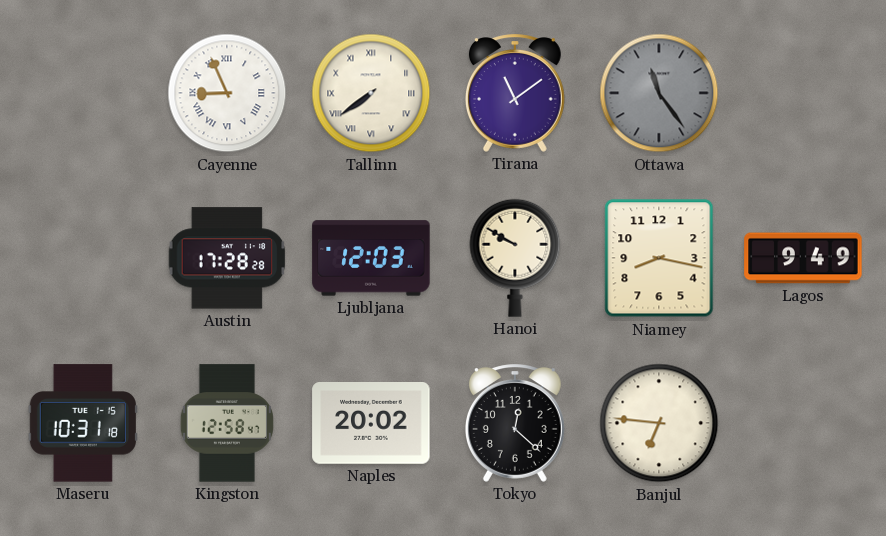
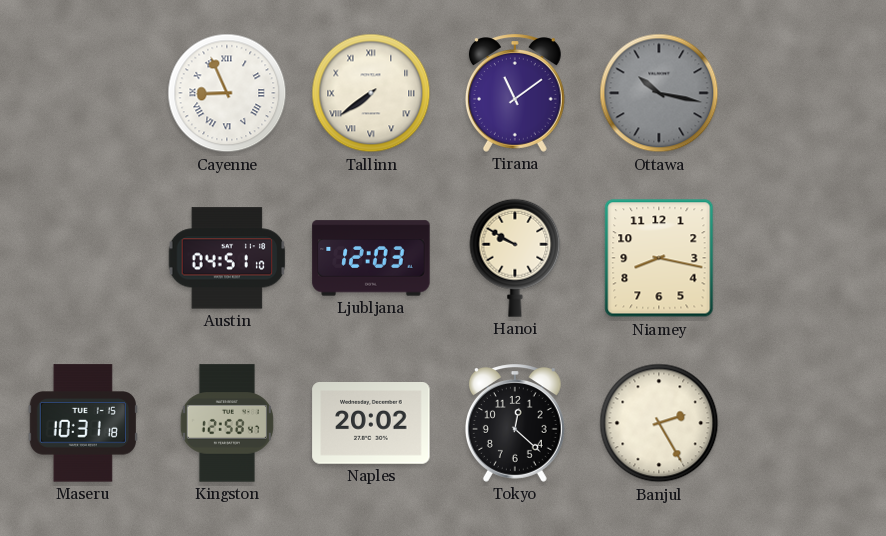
Ottawa: 11:24 -> 10:17
Austin: 17:28 -> 04:51
Lagos: 9:49 -> none
Banjul: 6:46 -> 2:25
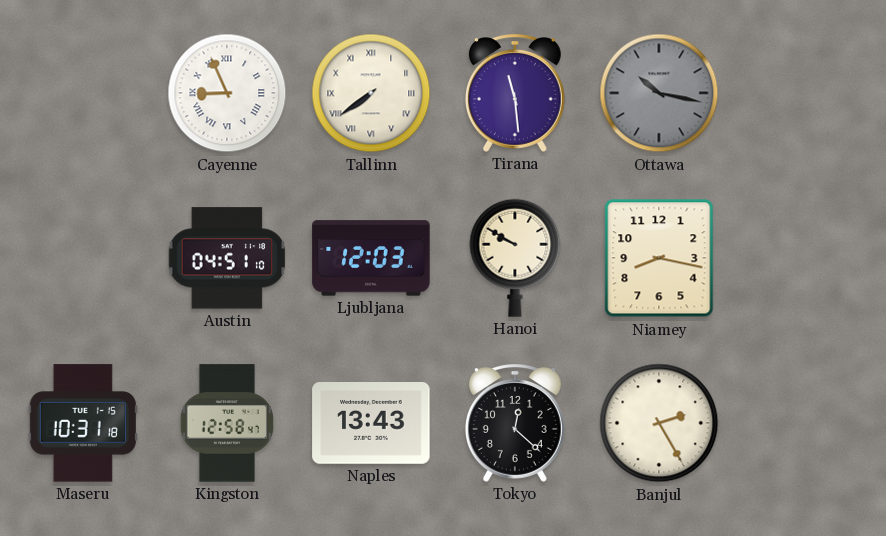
Tirana: 11:09 -> 11:29
Naples: 20:02 -> 13:43
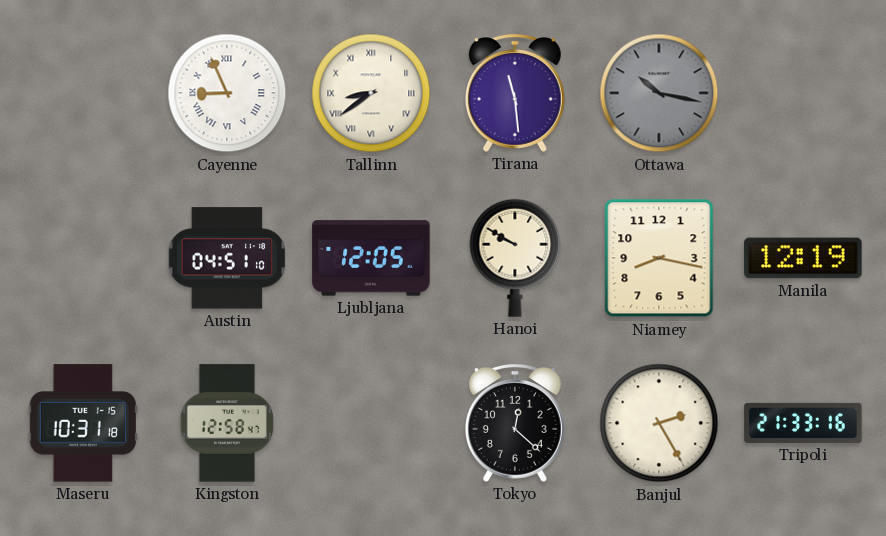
Tallinn: 7:39 -> 8:39
Ljubljana: 12:03 -> 12:05
Manila: none -> 12:19
Naples: 13:43 -> none
Tripoli: none -> 21:33
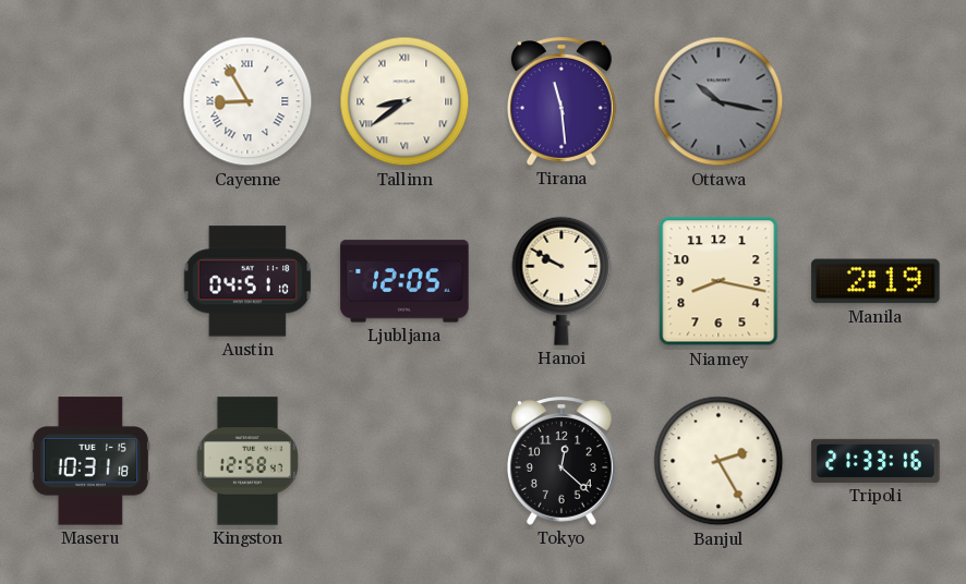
Cayenne: 8:56 -> 8:55
Manila: 12:19 -> 2:19
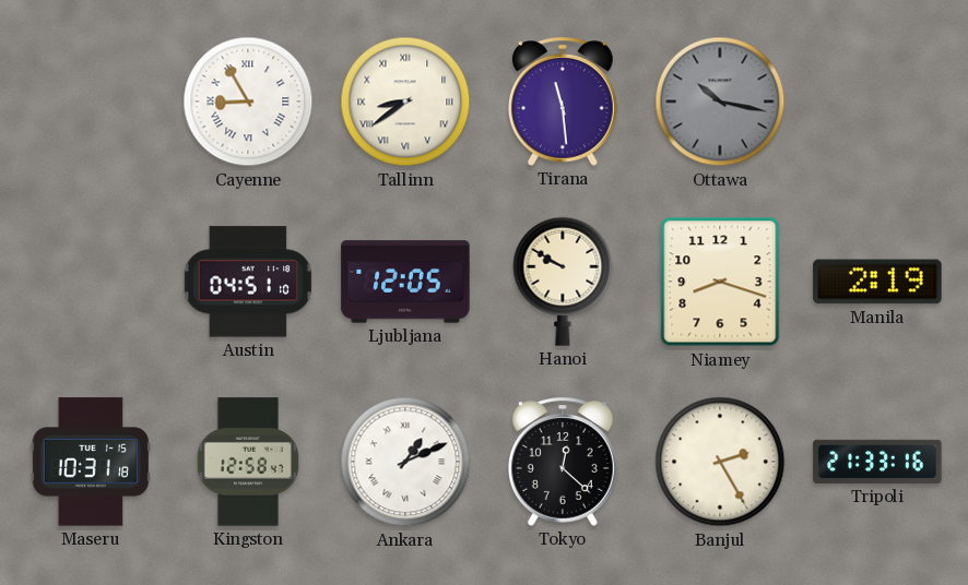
Niamey: 8:17 -> 8:18
Ankara: none -> 1:11
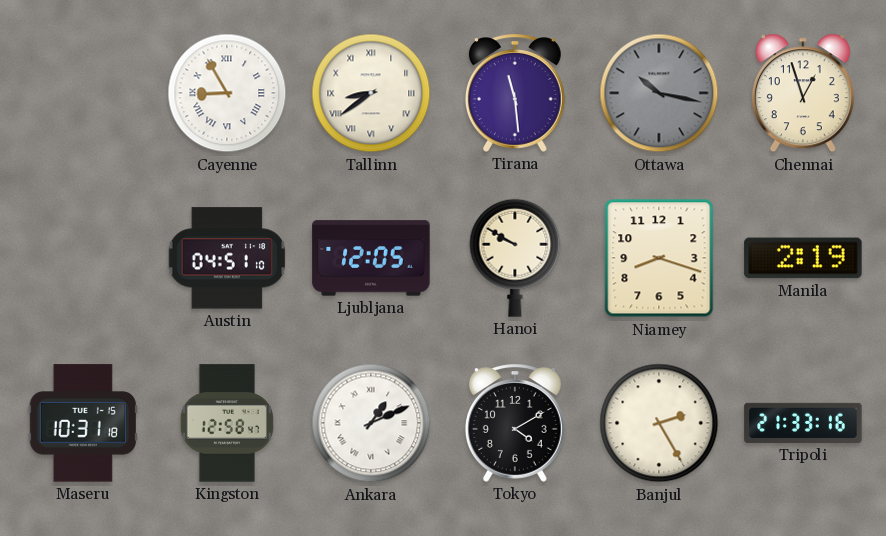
Chennai: none -> 12:57
Tokyo: 12:22 -> 4:10
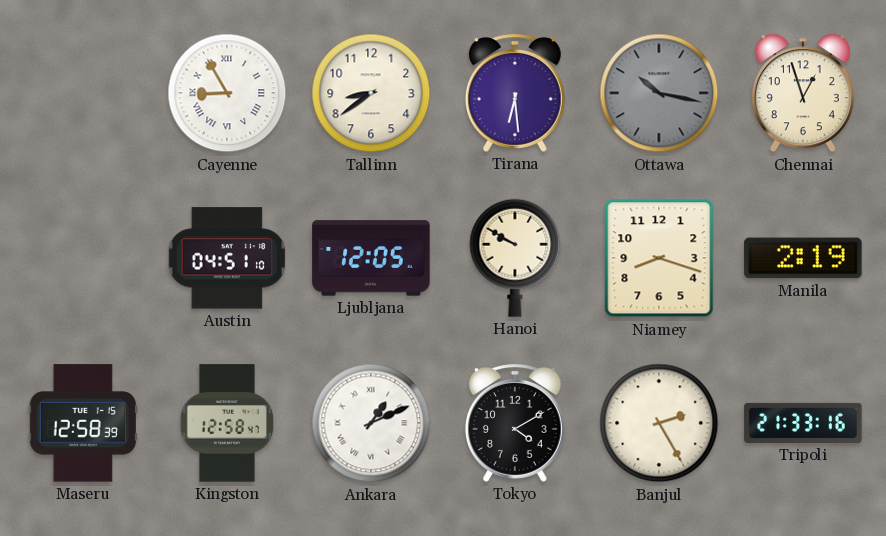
Tallinn numerals: Roman -> Arabic
Tirana: 11:29 -> 6:29
Maseru: 10:31 -> 12:58
